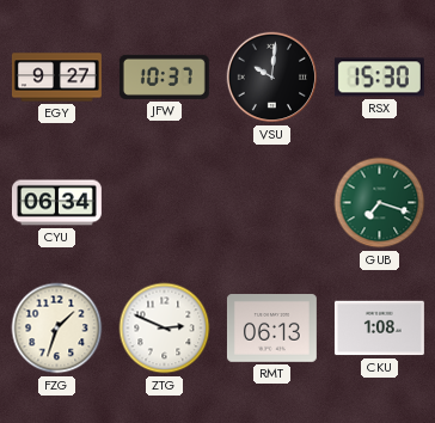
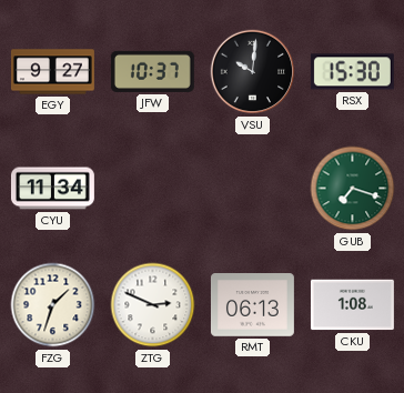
CYU: 06:34 -> 11:34
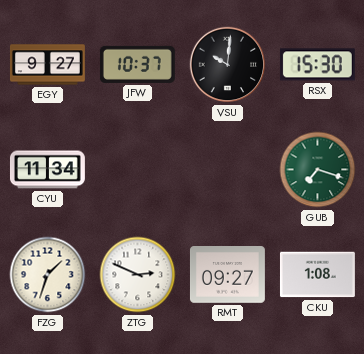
RMT: 06:13 -> 09:27
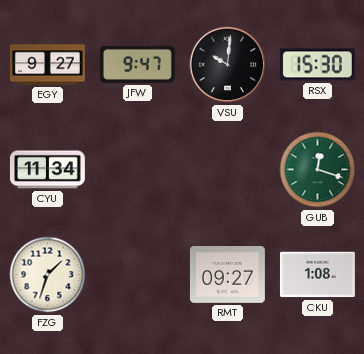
JFW: 10:37 -> 9:47
GUB: 7:18 -> 12:18
ZTG: 2:49 -> none
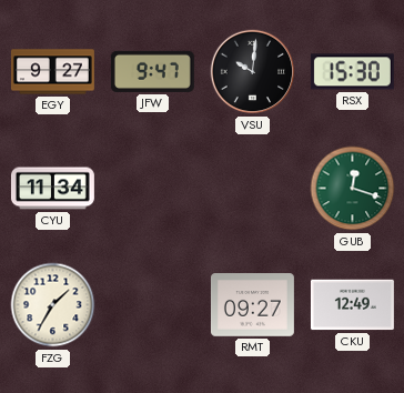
FZG: 1:33 -> 1:35
CKU: 1:08 -> 12:49
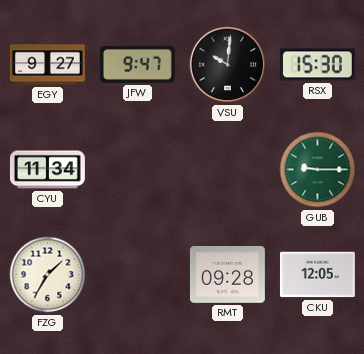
GUB: 12:18 -> 9:15
RMT: 09:27 -> 09:28
CKU: 12:49 -> 12:05
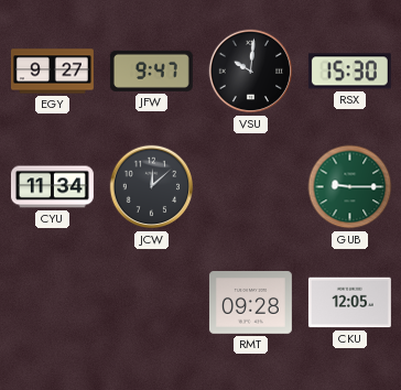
JCW: none -> 12:08
FZG: 1:35 -> none
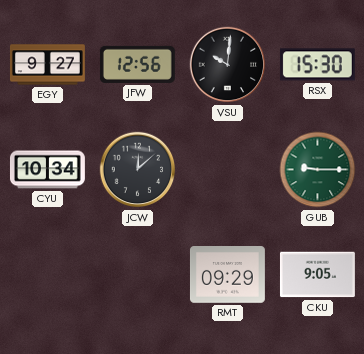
JFW: 9:47 -> 12:56
CYU: 11:34 -> 10:34
RMT: 09:28 -> 09:29
CKU: 12:05 -> 9:05
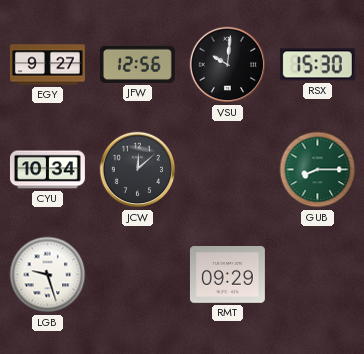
GUB: 9:15 -> 8:15
LGB: none -> 9:27
CKU: 9:05 -> none
